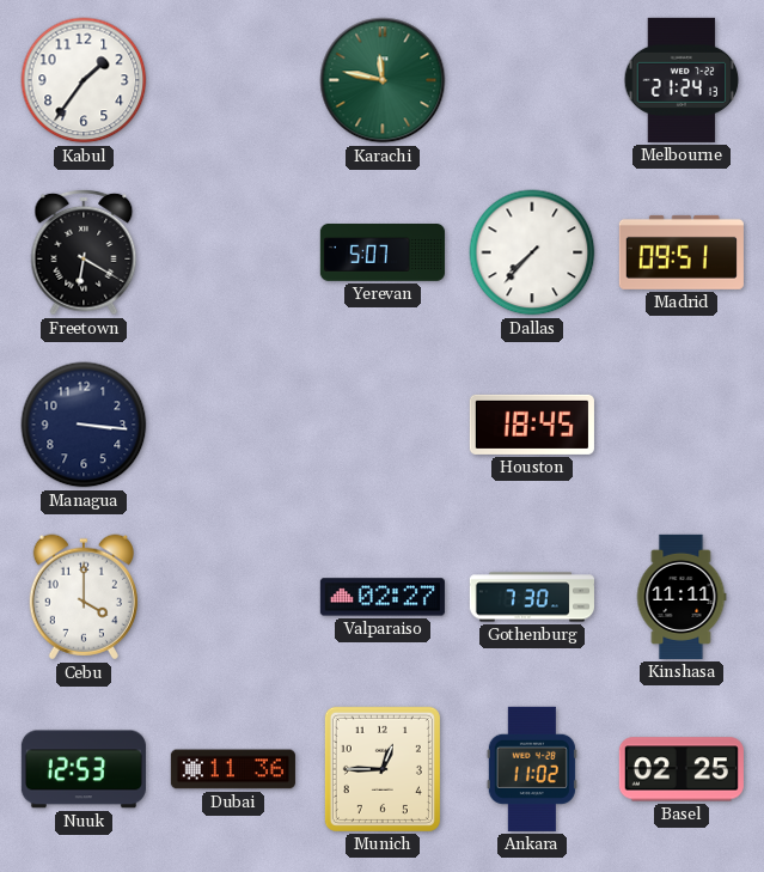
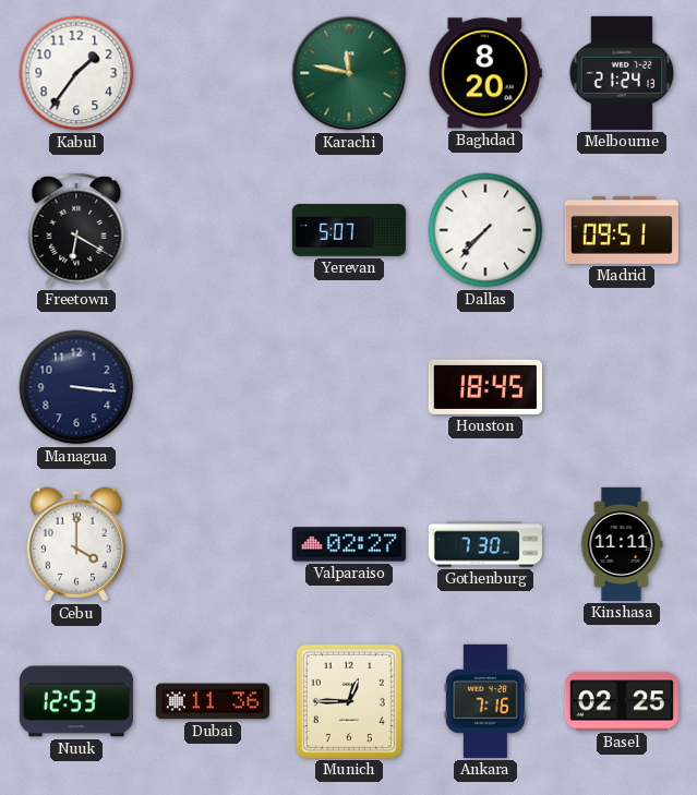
Baghdad: none -> 8:20
Ankara: 11:02 -> 7:16
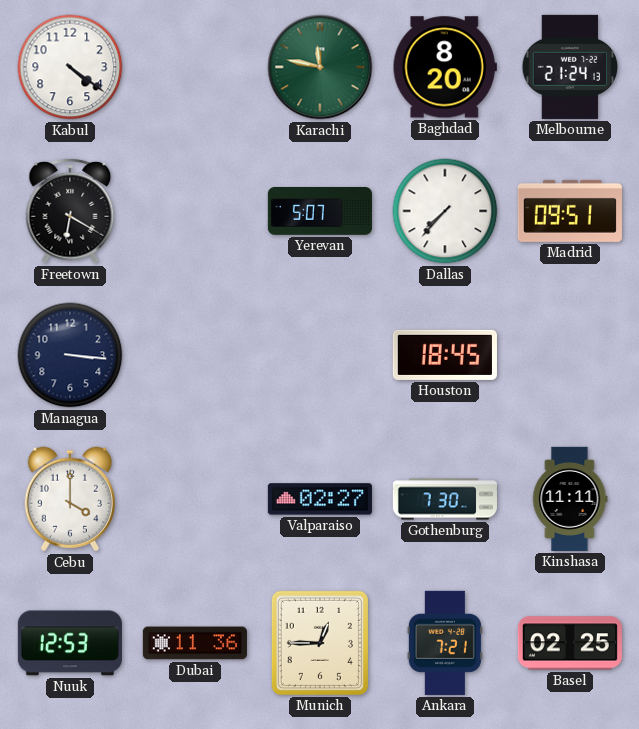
Kabul: 1:36 -> 4:21
Ankara: 7:16 -> 7:21
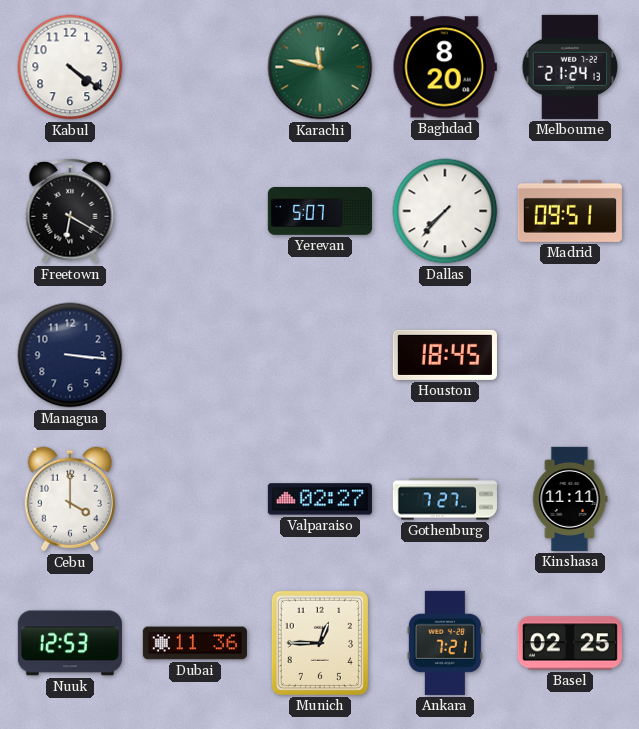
Gothenburg: 7:30 -> 7:27
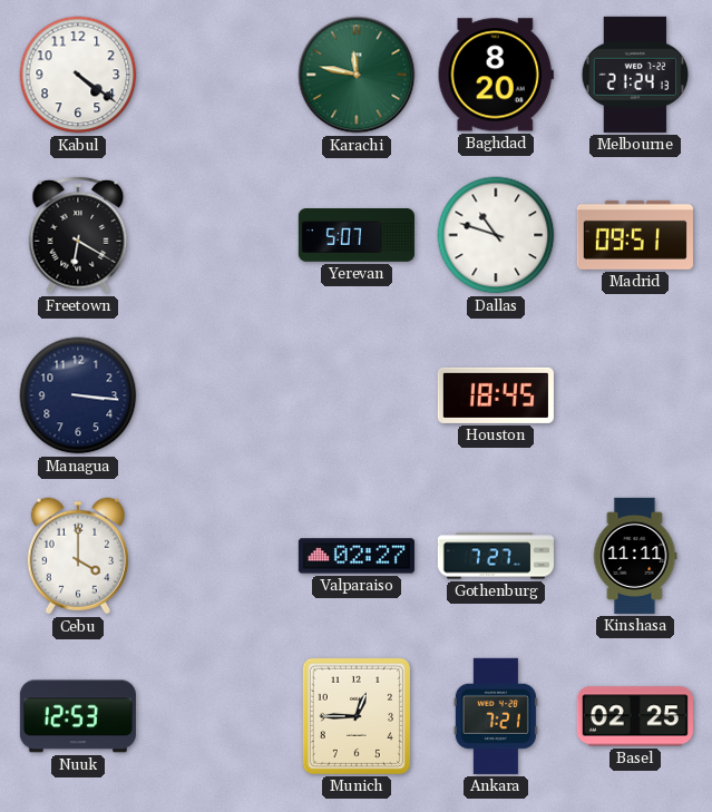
Dallas: 7:37 -> 10:48
Dubai: 11:36 -> none
